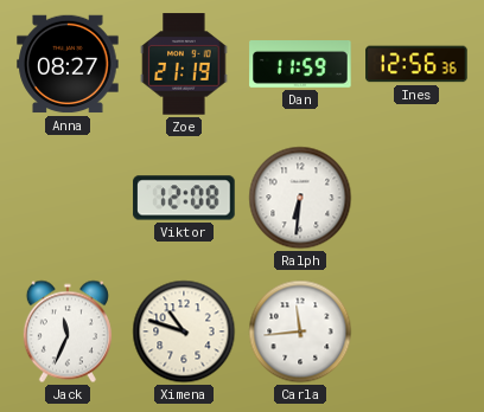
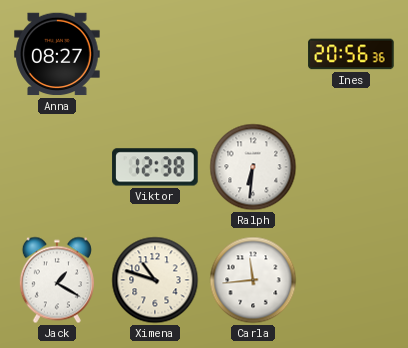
Zoe: 21:19 -> none
Dan: 11:59 -> none
Ines: 12:56 -> 20:56
Viktor: 12:08 -> 12:38
Jack: 11:34 -> 1:20
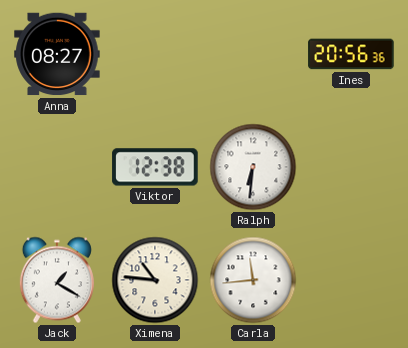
Ximena: 10:48 -> 10:46
